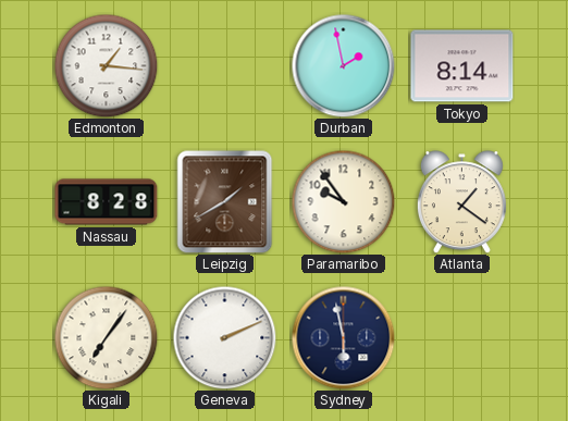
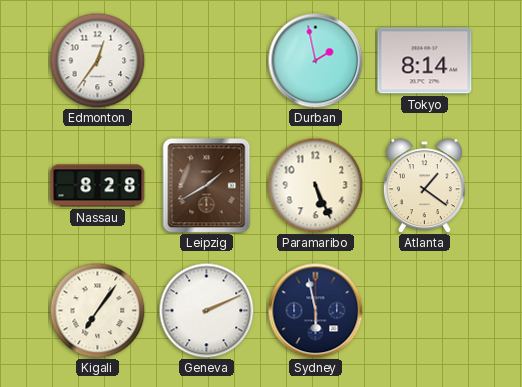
Edmonton: 1:16 -> 12:36
Paramaribo: 9:54 -> 5:26
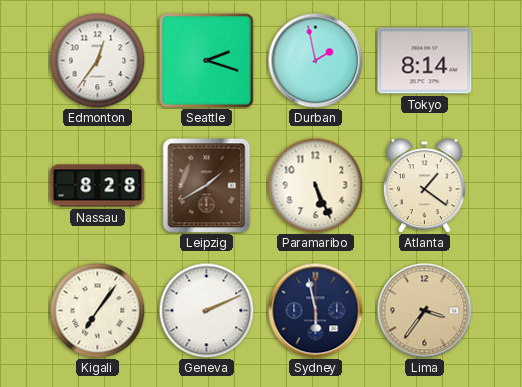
Seattle: none -> 2:18
Lima: none -> 3:36
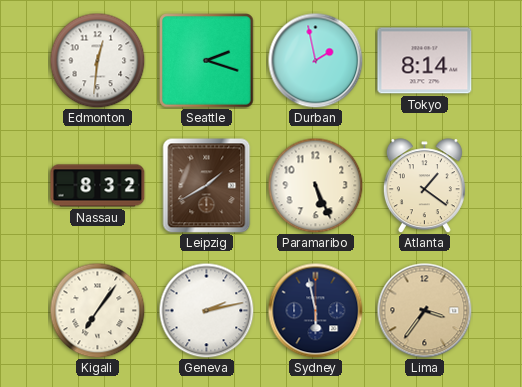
Edmonton: 12:36 -> 12:31
Nassau: 8:28 -> 8:32
Geneva: 2:11 -> 2:13
